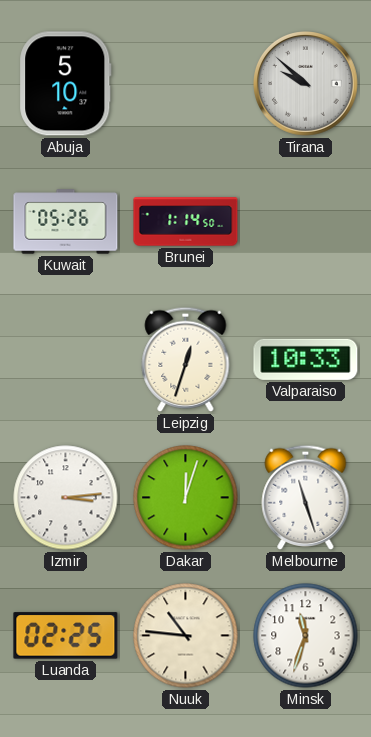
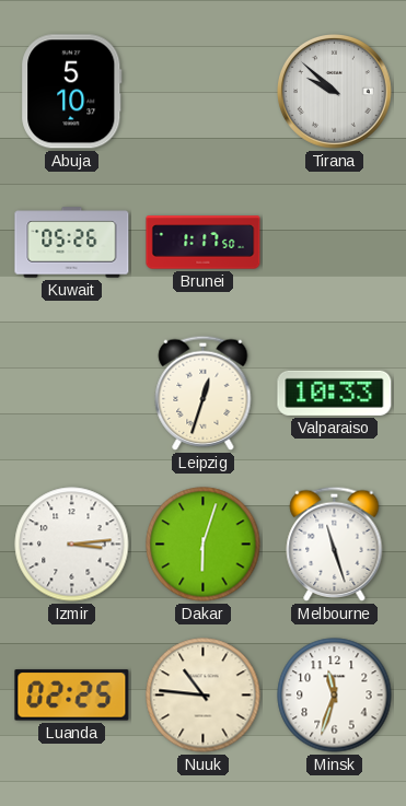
Brunei: 1:14 -> 1:17
Dakar: 12:03 -> 6:03
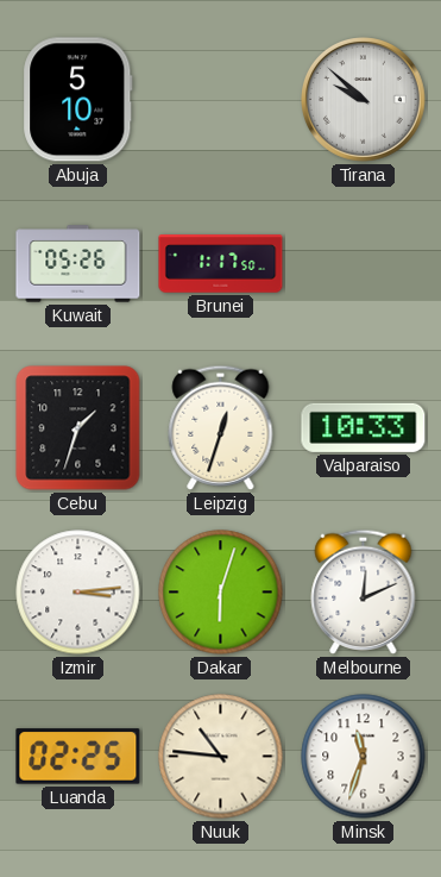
Cebu: none -> 1:33
Melbourne: 11:27 -> 12:11
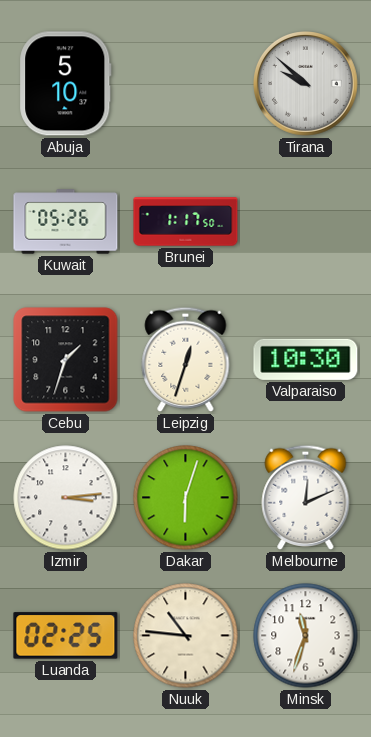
Valparaiso: 10:33 -> 10:30
